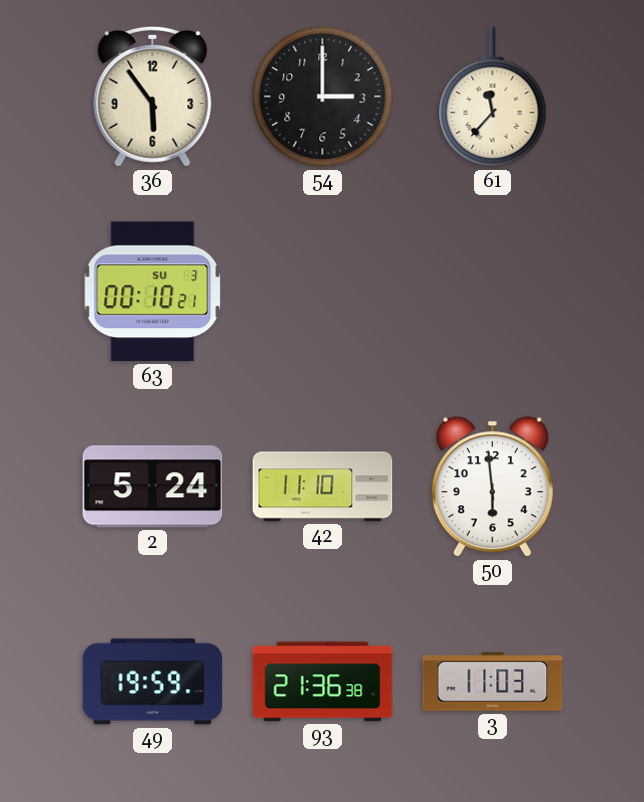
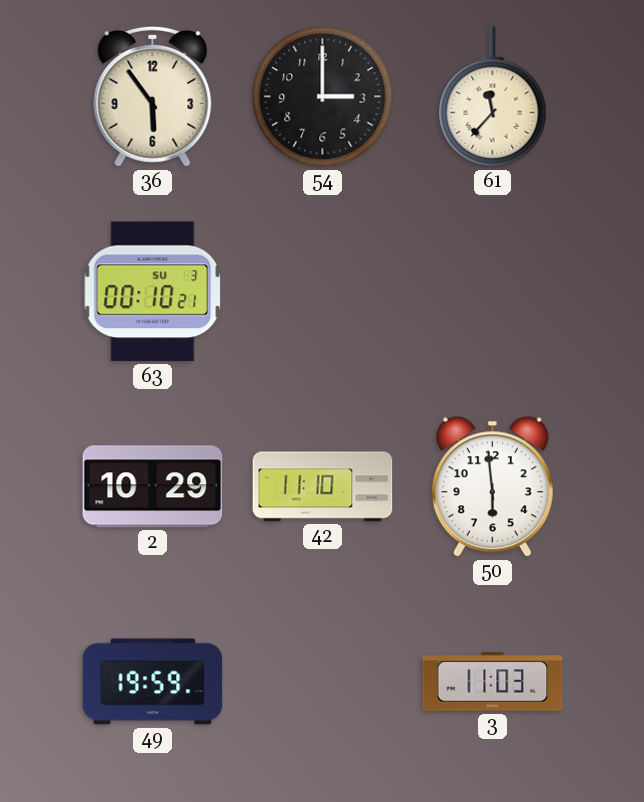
2: 5:24 -> 10:29
93: 21:36 -> none
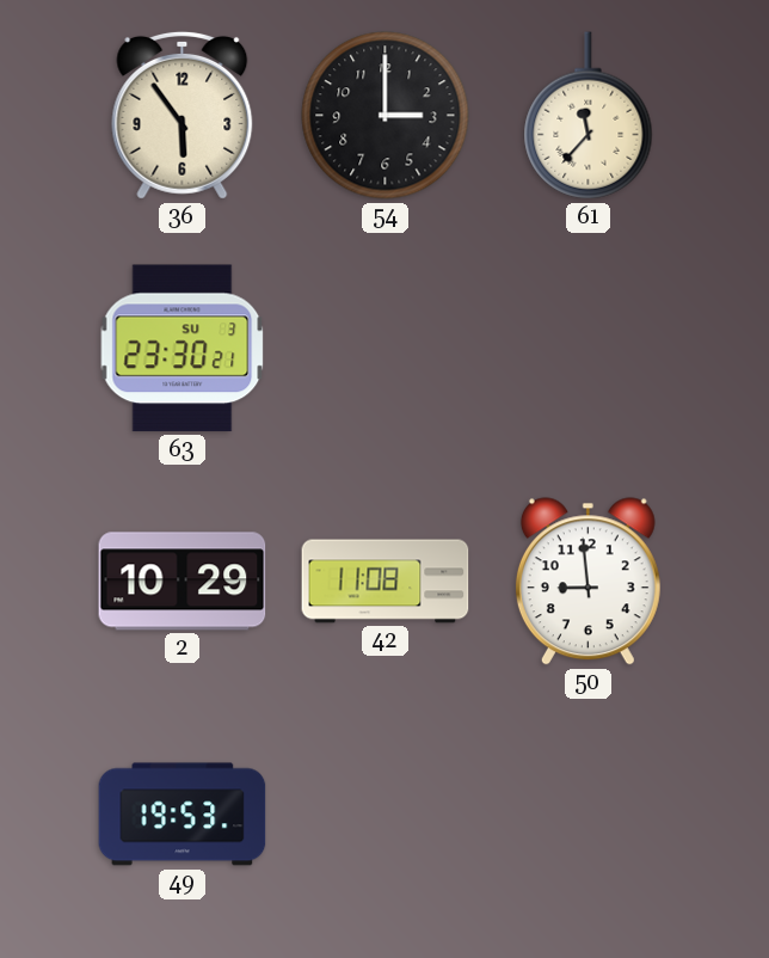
63: 00:10 -> 23:30
42: 11:10 -> 11:08
50: 5:59 -> 8:59
49: 19:59 -> 19:53
3: 11:03 -> none
